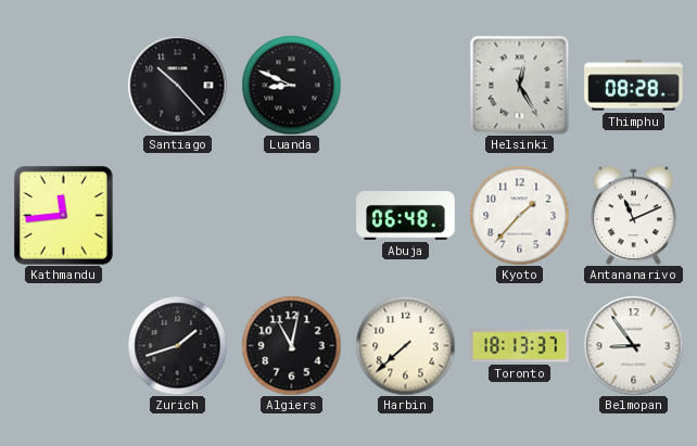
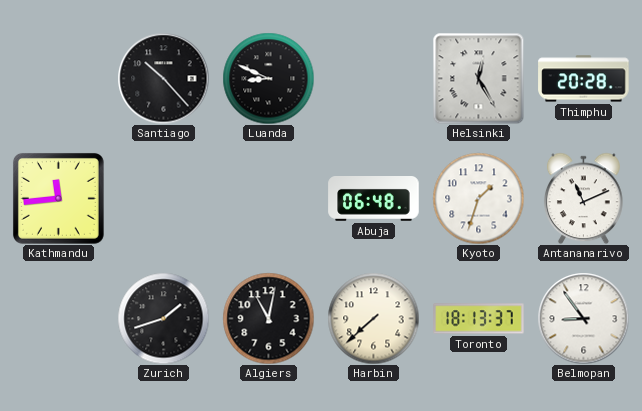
Thimphu: 08:28 -> 20:28
Kyoto: 1:37 -> 1:33
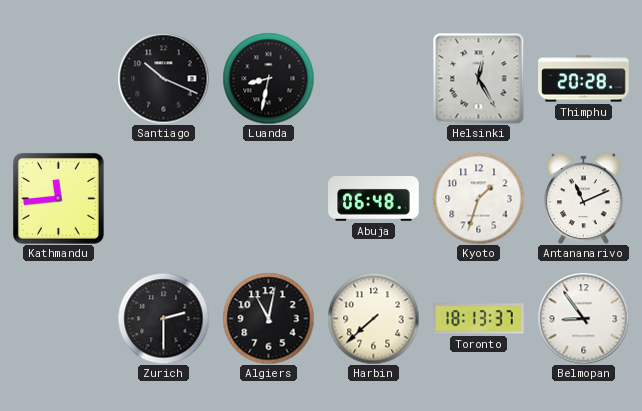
Santiago: 10:23 -> 10:19
Luanda: 8:49 -> 8:32
Zurich: 1:42 -> 2:30
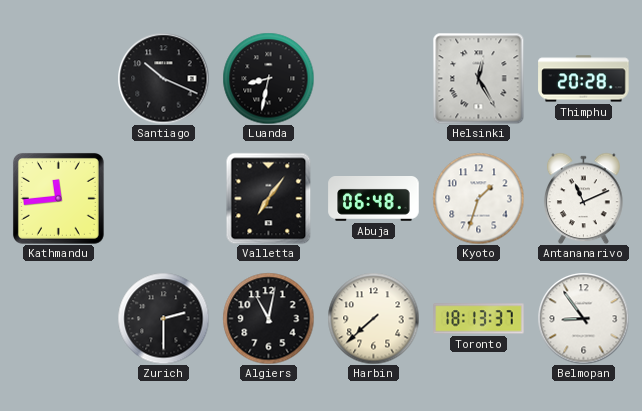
Valletta: none -> 7:06
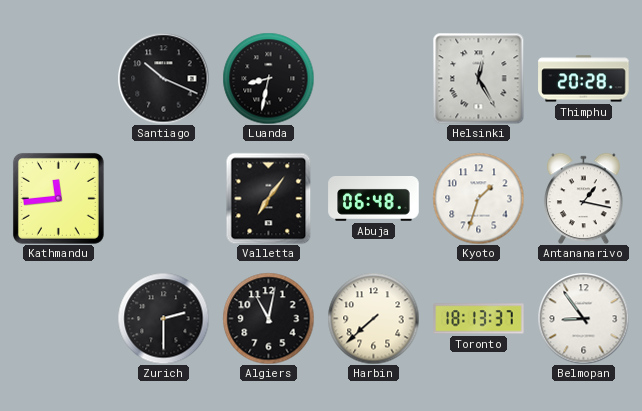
Antananarivo: 11:11 -> 1:17
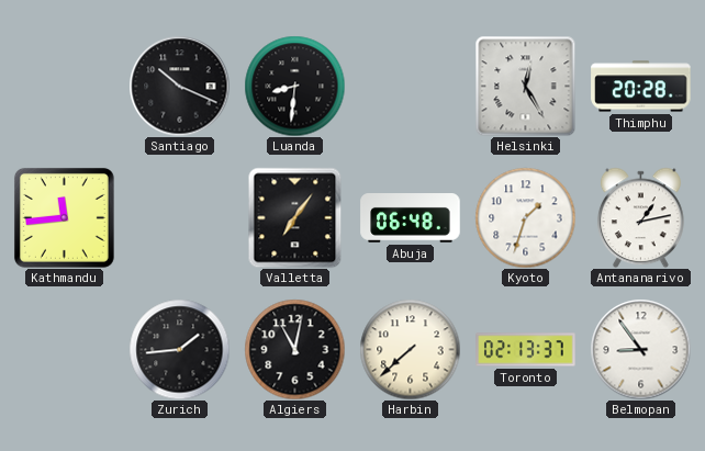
Luanda: 8:32 -> 8:31
Antananarivo: 1:17 -> 1:13
Zurich: 2:30 -> 1:44
Toronto: 18:13 -> 02:13
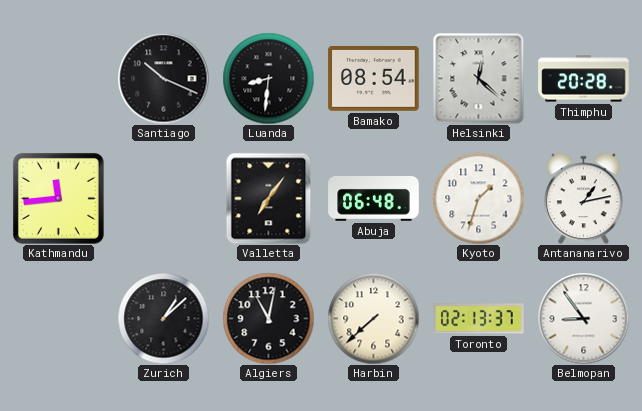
Bamako: none -> 08:54
Helsinki: 12:25 -> 12:22
Zurich: 1:44 -> 1:08
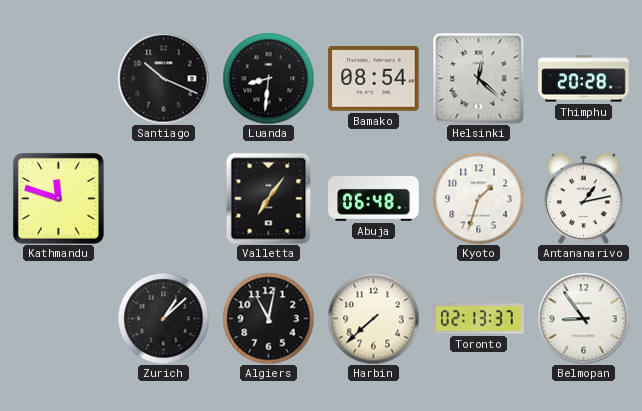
Kathmandu: 11:44 -> 11:48
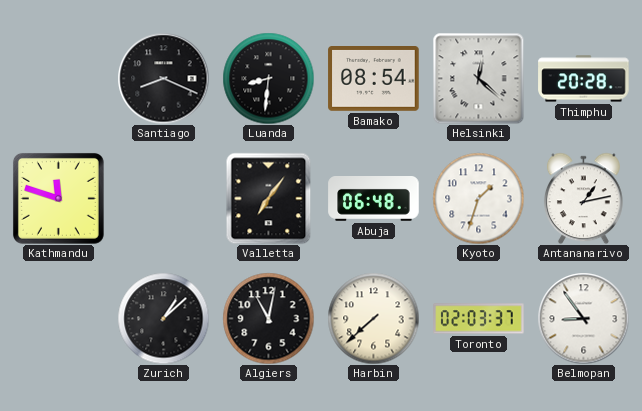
Santiago: 10:19 -> 8:19
Toronto: 02:13 -> 02:03
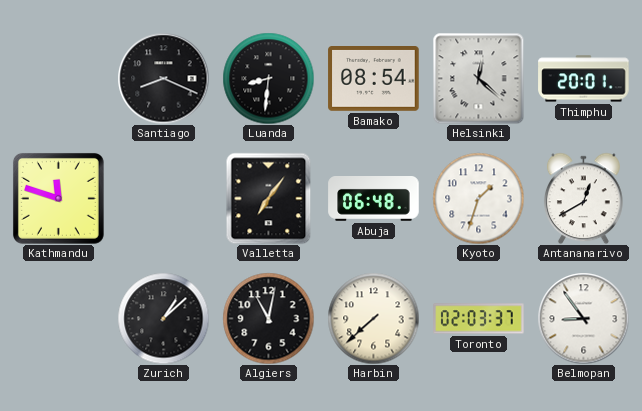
Thimphu: 20:28 -> 20:01
Antananarivo: 1:13 -> 12:40
